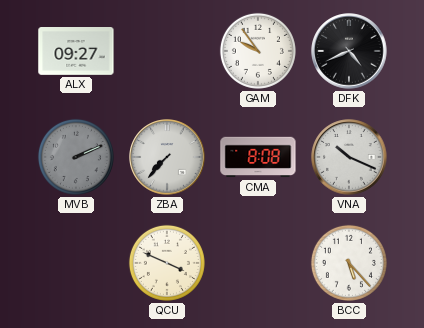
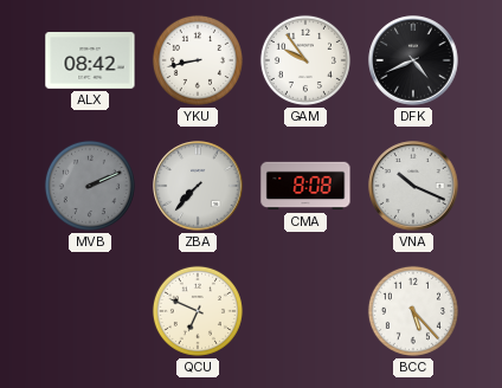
ALX: 09:27 -> 08:42
YKU: none -> 8:43
QCU: 3:49 -> 6:49
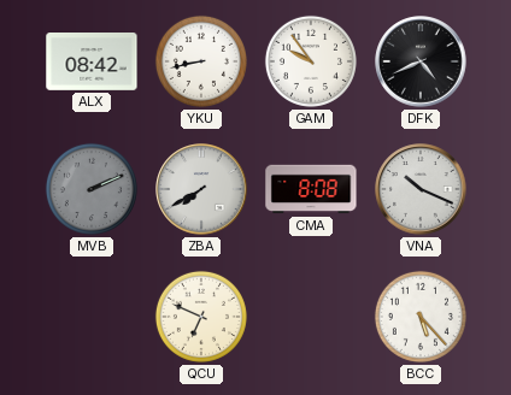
ZBA: 7:37 -> 7:40
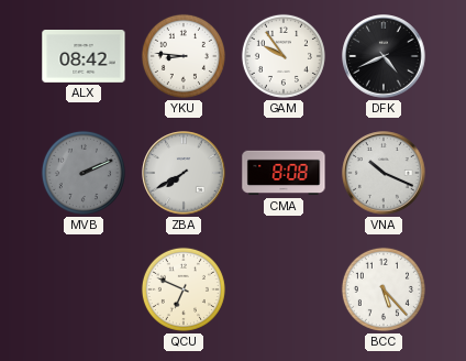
YKU: 8:43 -> 8:46
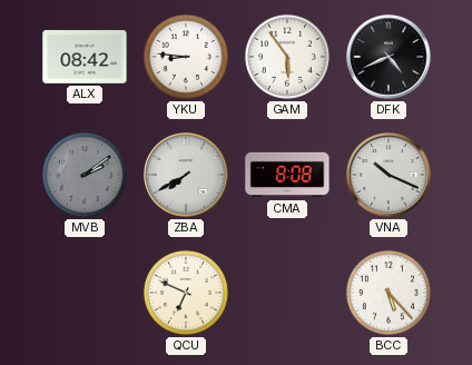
GAM: 9:54 -> 5:54
MVB: 2:11 -> 2:09
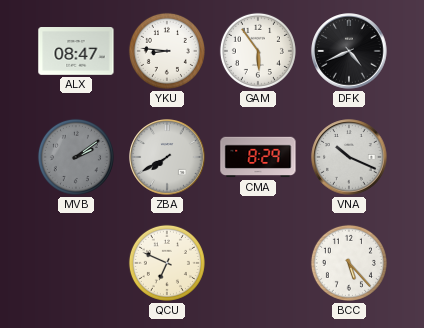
ALX: 08:42 -> 08:47
CMA: 8:08 -> 8:29
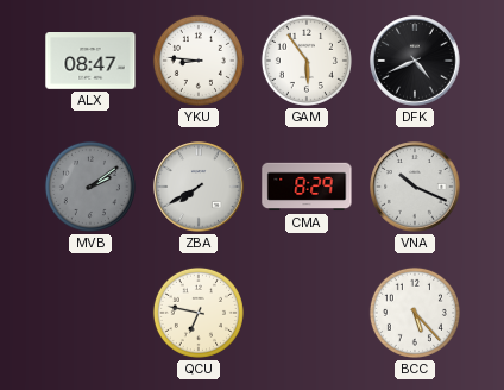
QCU: 6:49 -> 6:47
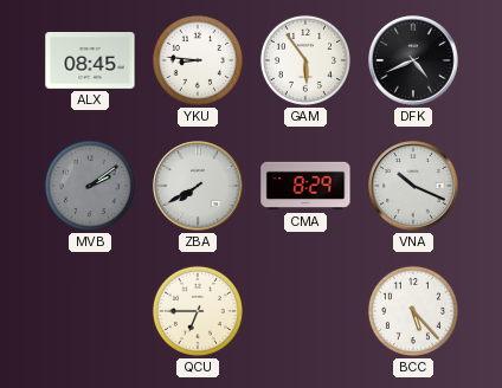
ALX: 08:47 -> 08:45
QCU: 6:47 -> 6:45
